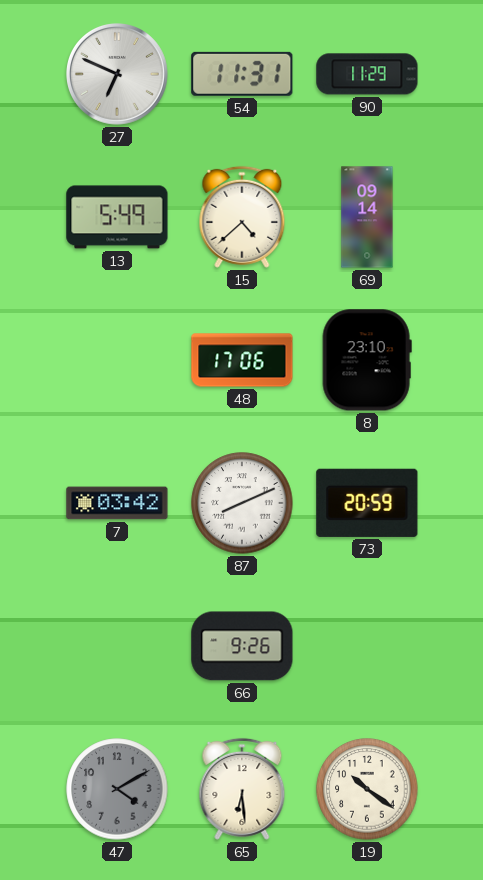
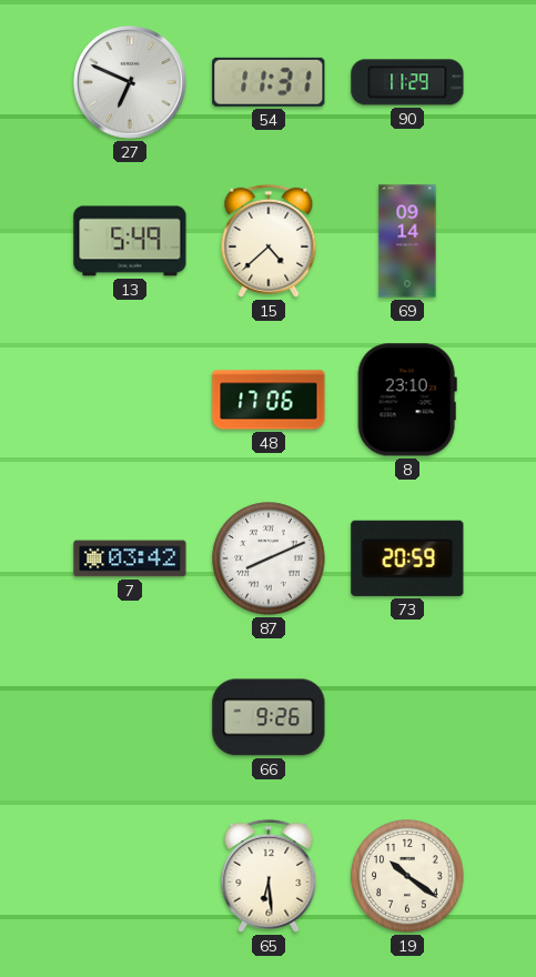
47: 4:10 -> none
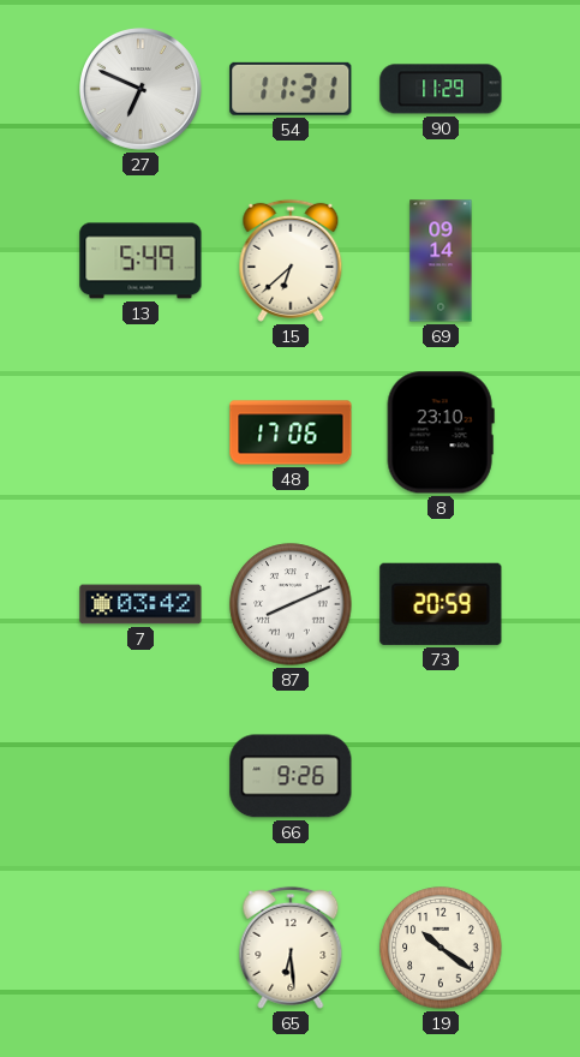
15: 4:38 -> 6:38
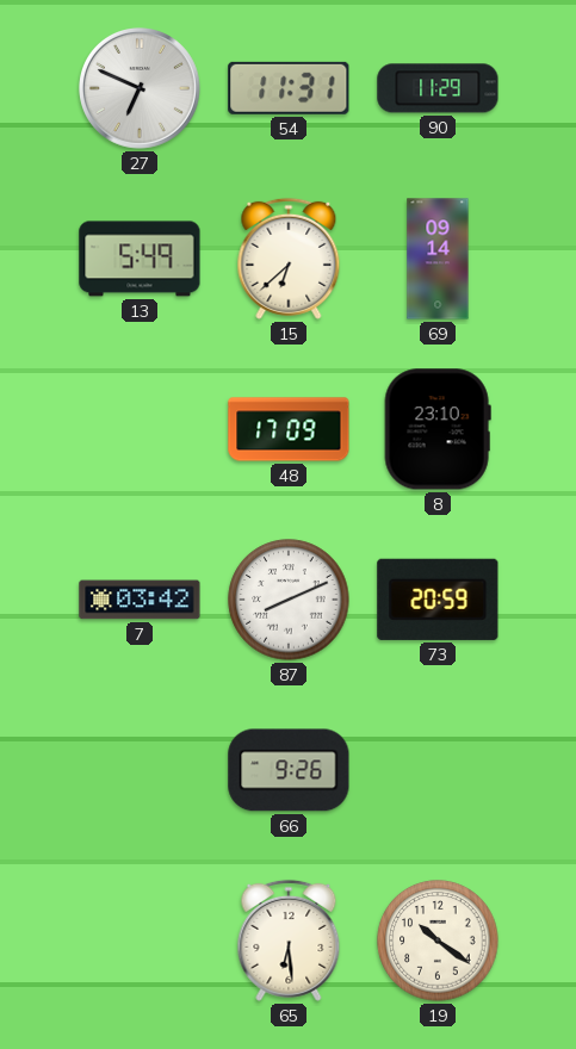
48: 17:06 -> 17:09
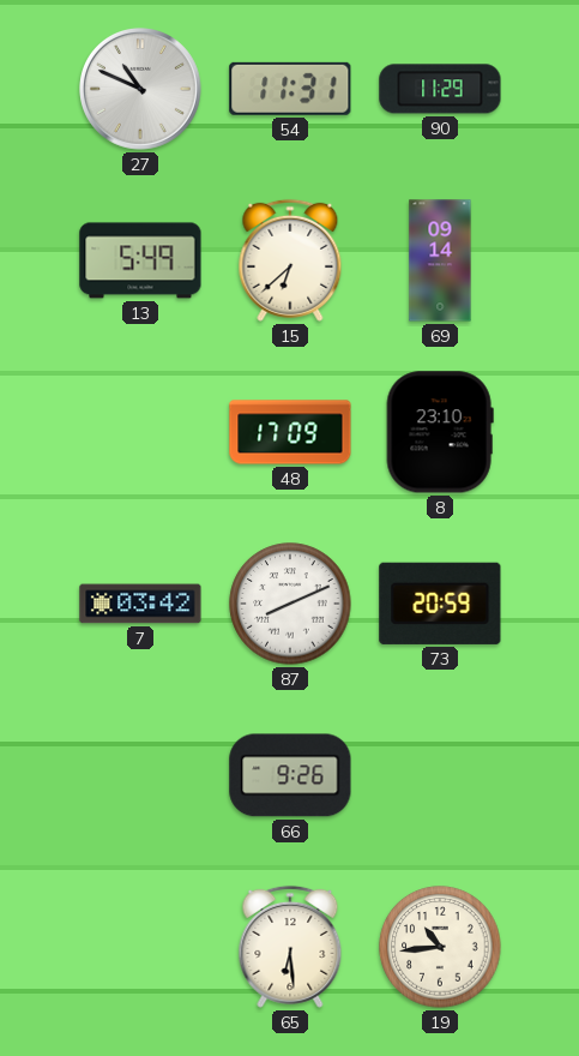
27: 6:49 -> 10:49
19: 10:21 -> 10:44
